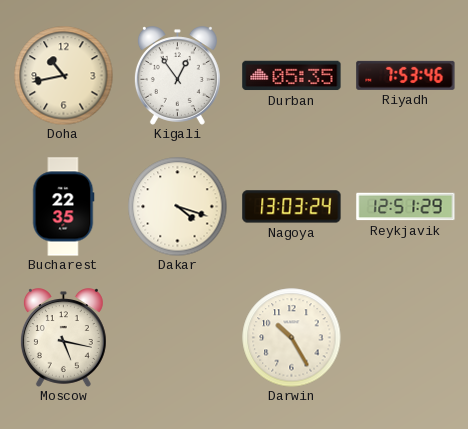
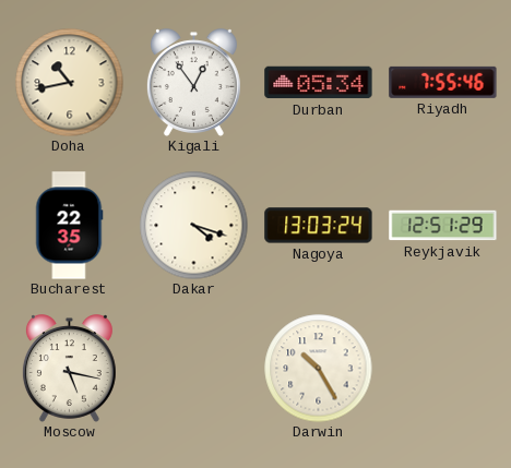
Durban: 05:35 -> 05:34
Riyadh: 7:53 -> 7:55
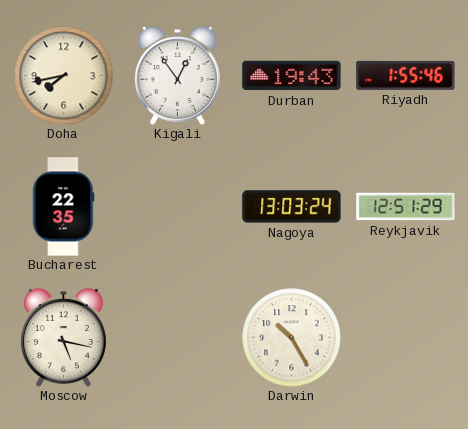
Doha: 10:43 -> 7:43
Durban: 05:34 -> 19:43
Riyadh: 7:55 -> 1:55
Dakar: 4:18 -> none
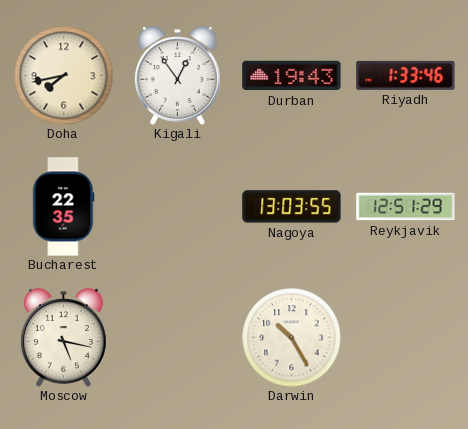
Riyadh: 1:55 -> 1:33
Nagoya: 13:03:24 -> 13:03:55
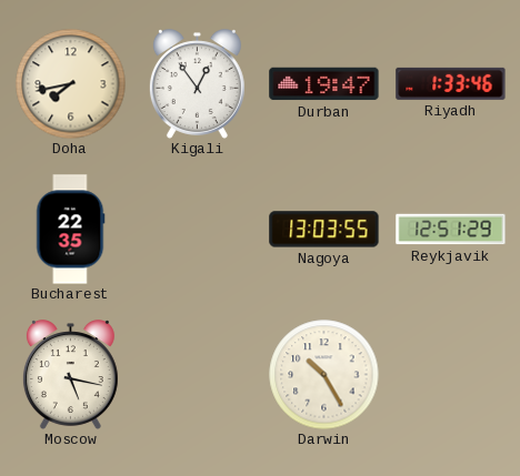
Durban: 19:43 -> 19:47
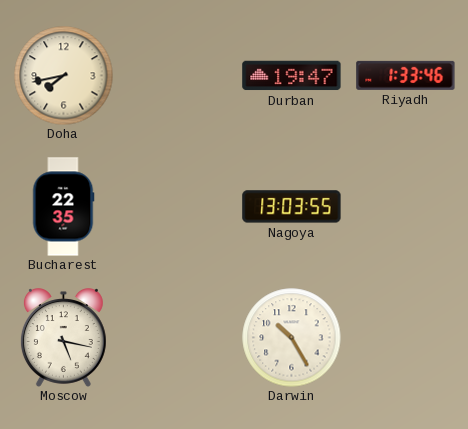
Kigali: 12:54 -> none
Reykjavik: 12:51 -> none
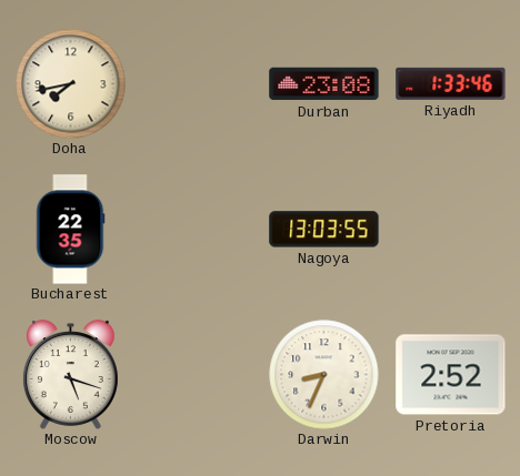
Durban: 19:47 -> 23:08
Moscow: 5:17 -> 5:18
Darwin: 10:25 -> 8:34
Pretoria: none -> 2:52
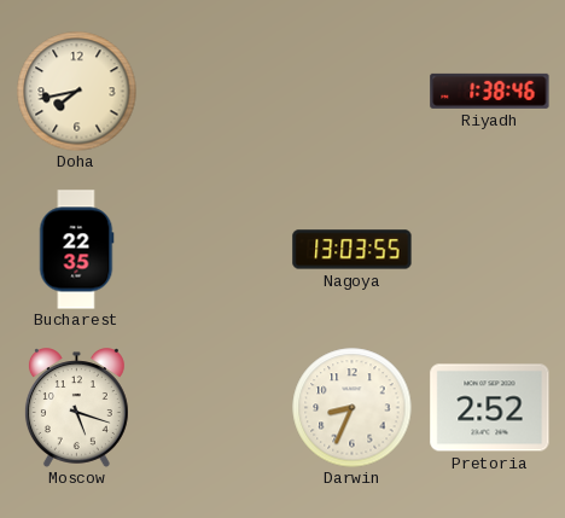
Durban: 23:08 -> none
Riyadh: 1:33 -> 1:38
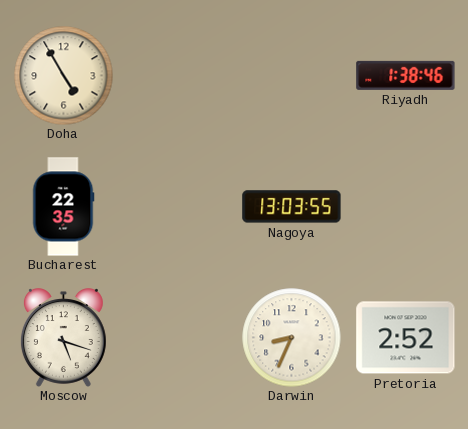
Doha: 7:43 -> 4:55
